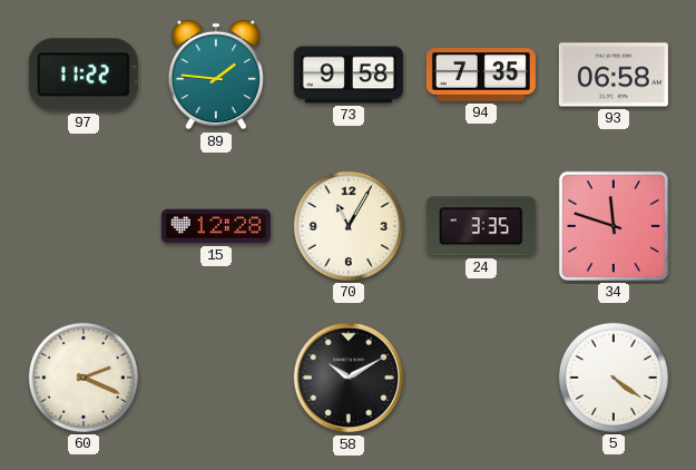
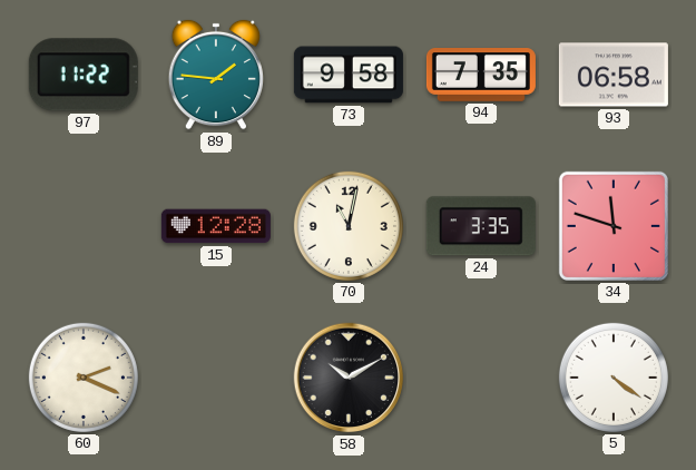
70: 11:05 -> 11:02
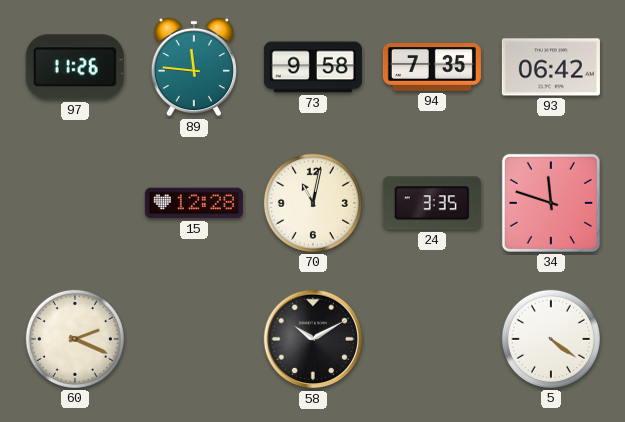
97: 11:22 -> 11:26
89: 1:46 -> 11:46
93: 06:58 -> 06:42
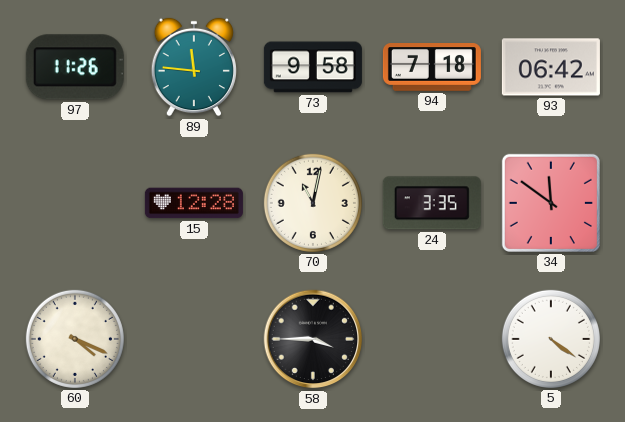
94: 7:35 -> 7:18
34: 11:48 -> 11:51
60: 2:19 -> 4:19
58: 10:10 -> 3:45
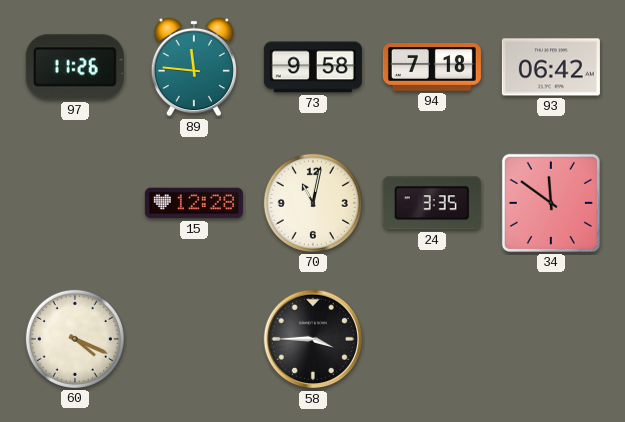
5: 4:21 -> none
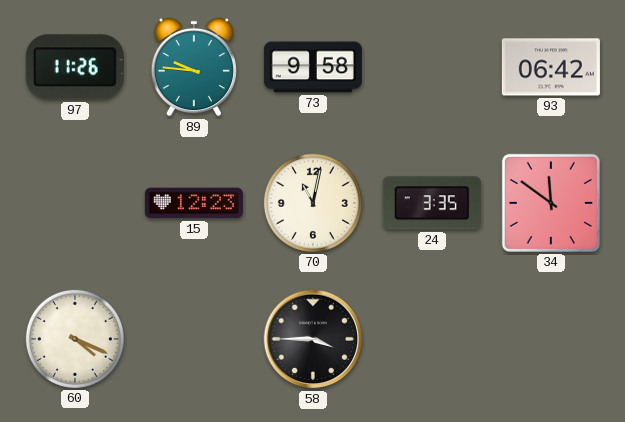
89: 11:46 -> 9:46
94: 7:18 -> none
15: 12:28 -> 12:23
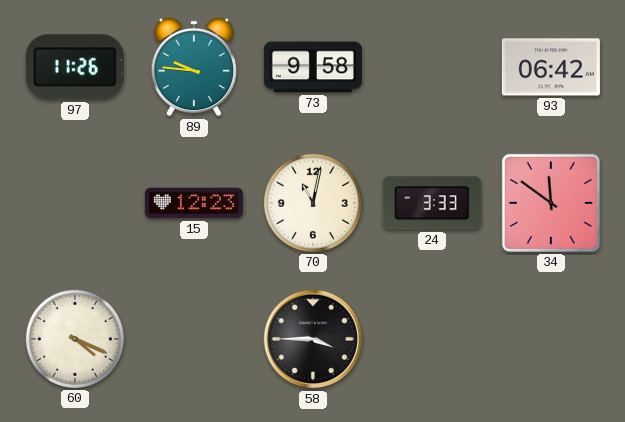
24: 3:35 -> 3:33
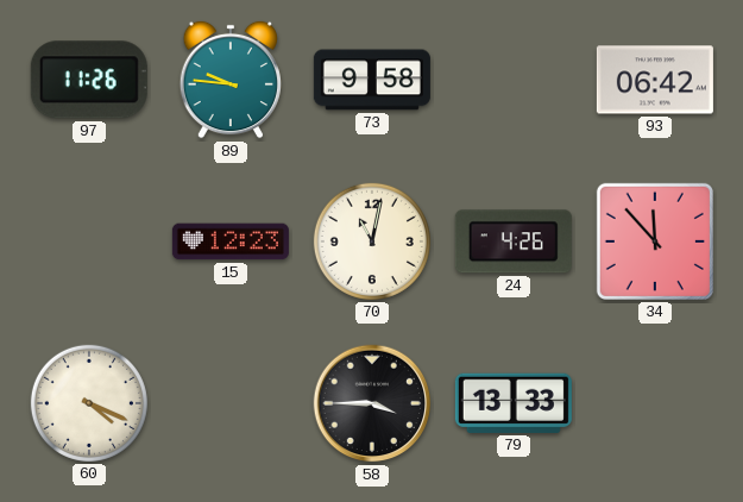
24: 3:33 -> 4:26
34: 11:51 -> 11:53
79: none -> 13:33
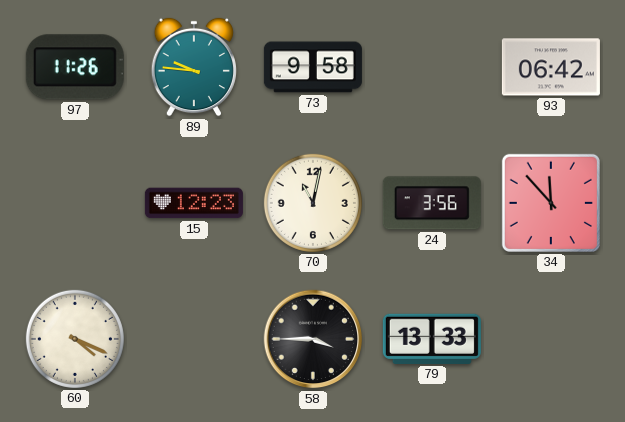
24: 4:26 -> 3:56
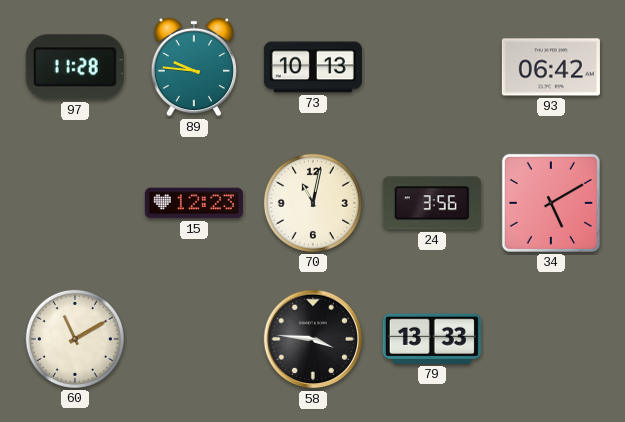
97: 11:26 -> 11:28
73: 9:58 -> 10:13
34: 11:53 -> 5:10
60: 4:19 -> 11:10
58: 3:45 -> 3:46
